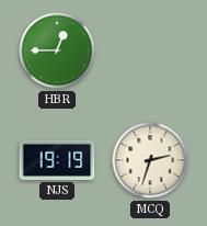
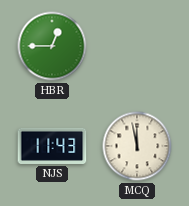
NJS: 19:19 -> 11:43
MCQ: 2:33 -> 11:58
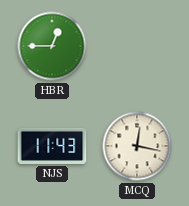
MCQ: 11:58 -> 12:17
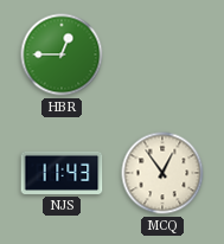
MCQ: 12:17 -> 12:54
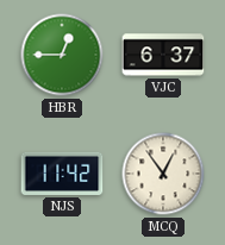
VJC: none -> 6:37
NJS: 11:43 -> 11:42
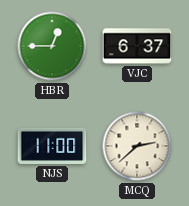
NJS: 11:42 -> 11:00
MCQ: 12:54 -> 2:38
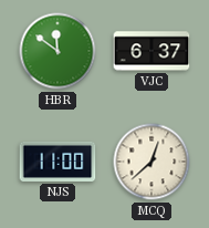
HBR: 12:45 -> 11:51
MCQ: 2:38 -> 12:38
